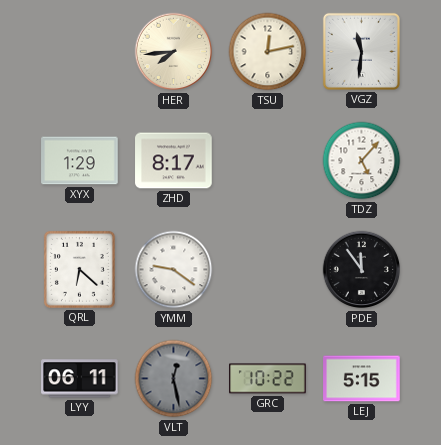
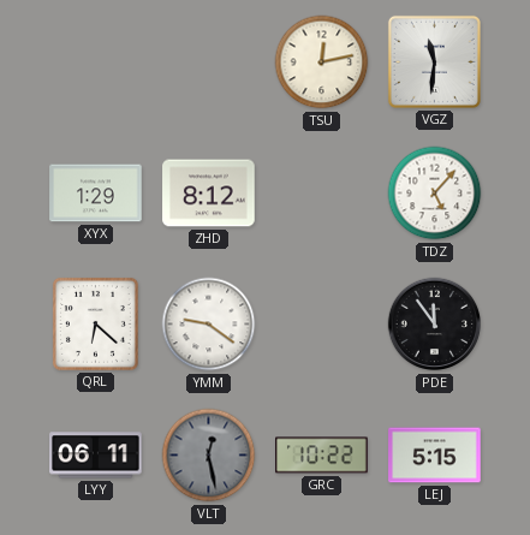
HER: 7:44 -> none
ZHD: 8:17 -> 8:12
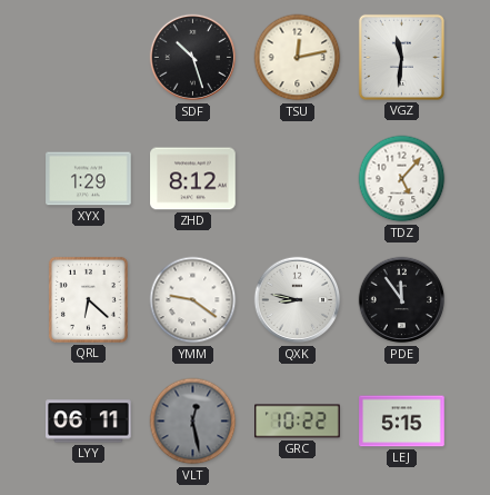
SDF: none -> 10:27
QXK: none -> 8:47
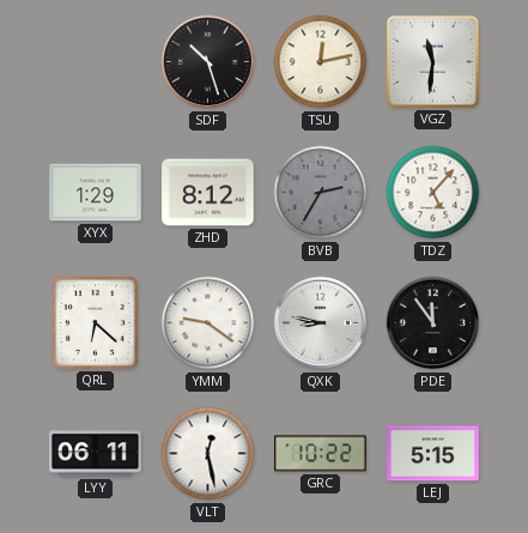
BVB: none -> 2:35
VLT dial: grey -> white
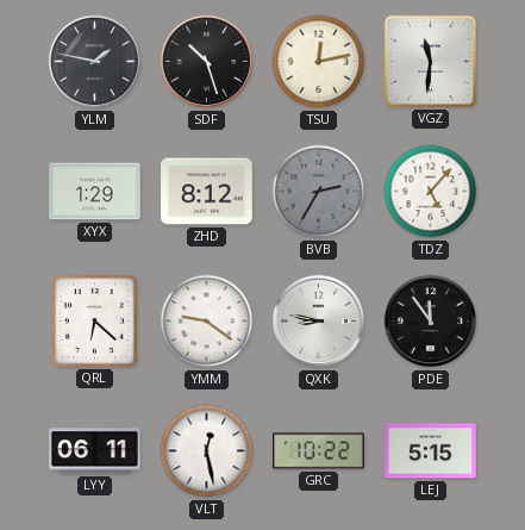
YLM: none -> 1:47
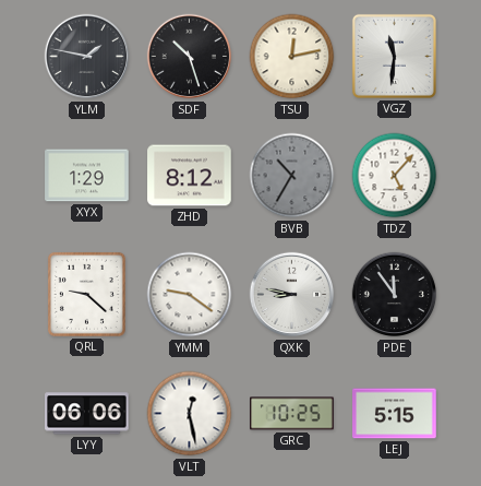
BVB: 2:35 -> 10:35
QRL: 6:22 -> 9:22
LYY: 06:11 -> 06:06
GRC: 10:22 -> 10:25
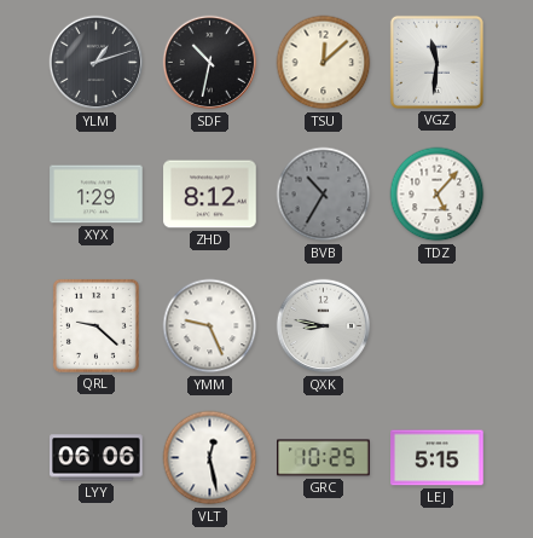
YLM: 1:47 -> 1:12
SDF: 10:27 -> 10:32
TSU: 12:13 -> 12:08
YMM: 9:21 -> 9:26
PDE: 11:54 -> none
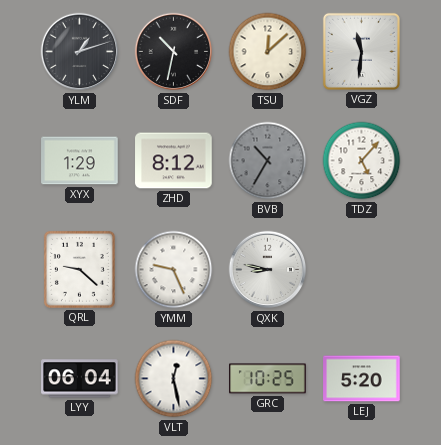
LYY: 06:06 -> 06:04
LEJ: 5:15 -> 5:20
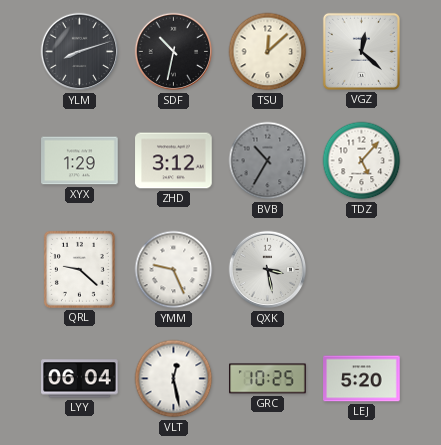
YLM: 1:12 -> 8:12
VGZ: 11:31 -> 12:22
ZHD: 8:12 -> 3:12
QXK: 8:47 -> 3:28
